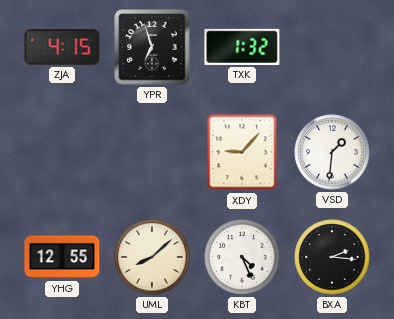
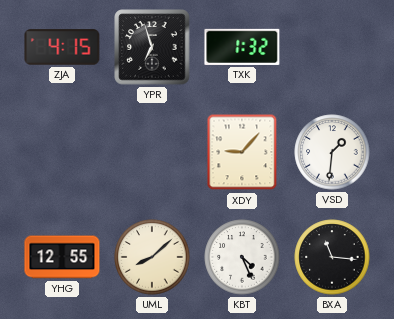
BXA: 2:16 -> 11:16
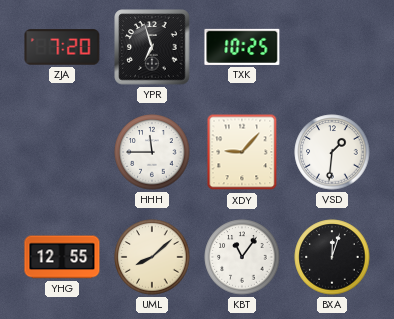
ZJA: 4:15 -> 7:20
TXK: 1:32 -> 10:25
HHH: none -> 11:45
KBT: 4:26 -> 11:06
BXA: 11:16 -> 12:03
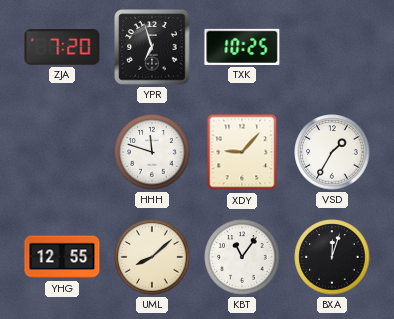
HHH: 11:45 -> 11:48
VSD: 1:31 -> 1:35
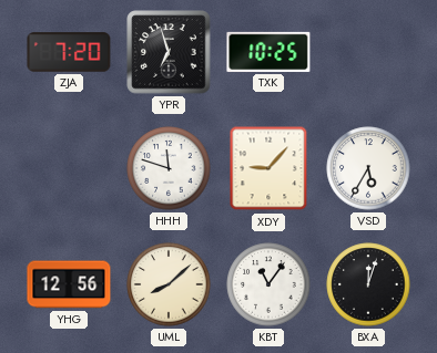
VSD: 1:35 -> 5:35
YHG: 12:55 -> 12:56
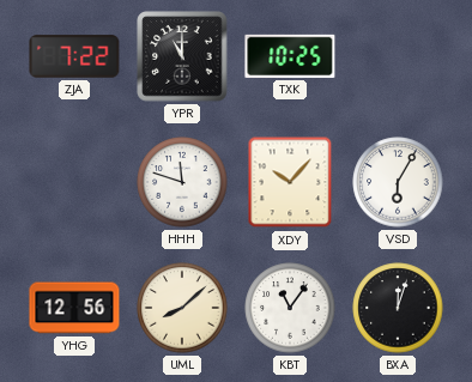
ZJA: 7:20 -> 7:22
YPR: 6:57 -> 11:00
XDY: 9:07 -> 10:07
VSD: 5:35 -> 6:05
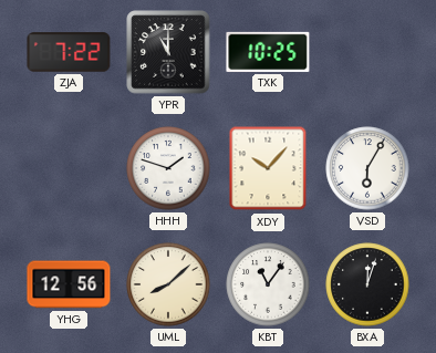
HHH: 11:48 -> 1:48
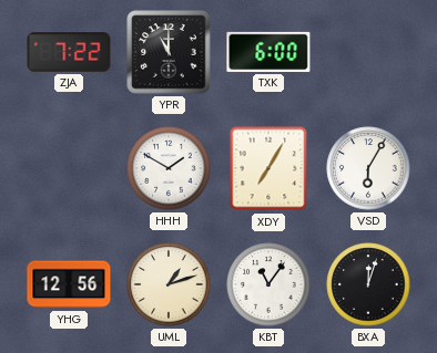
TXK: 10:25 -> 6:00
HHH: 1:48 -> 1:50
XDY: 10:07 -> 7:05
UML: 8:08 -> 1:12
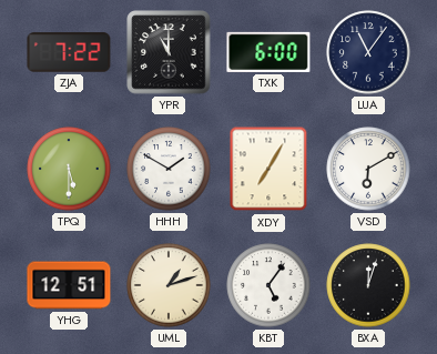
LUA: none -> 11:06
TPQ: none -> 5:30
VSD: 6:05 -> 6:10
YHG: 12:56 -> 12:51
KBT: 11:06 -> 5:06
